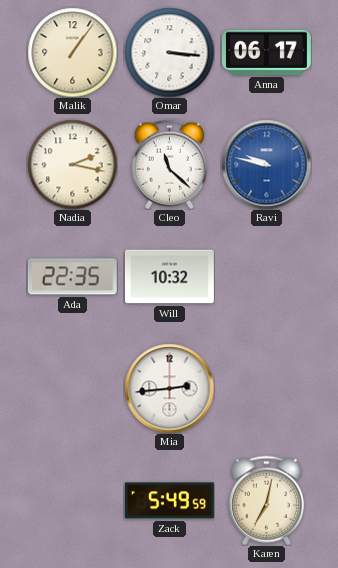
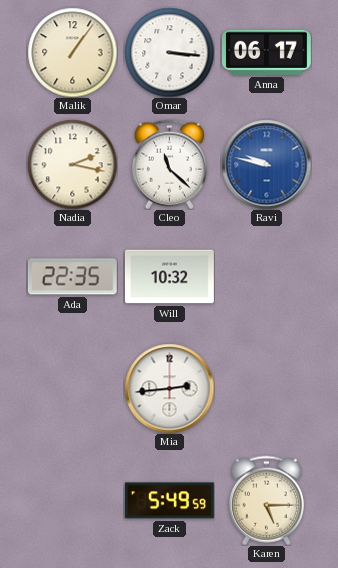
Karen: 7:02 -> 5:15
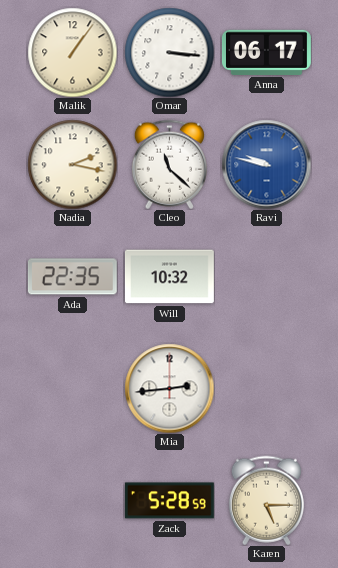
Zack: 5:49 -> 5:28
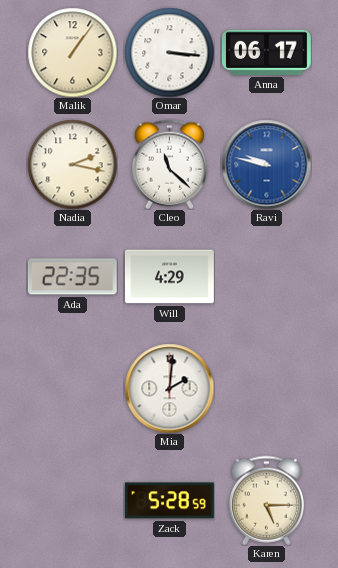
Will: 10:32 -> 4:29
Mia: 2:44 -> 2:01
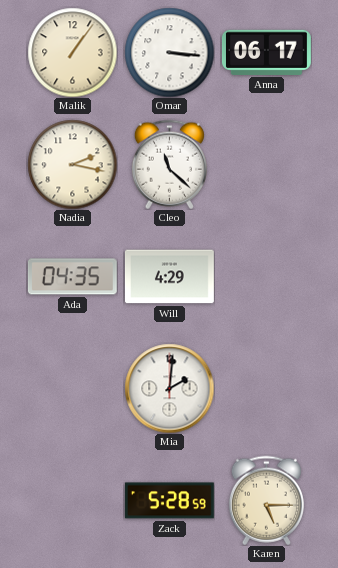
Ravi: 9:47 -> none
Ada: 22:35 -> 04:35
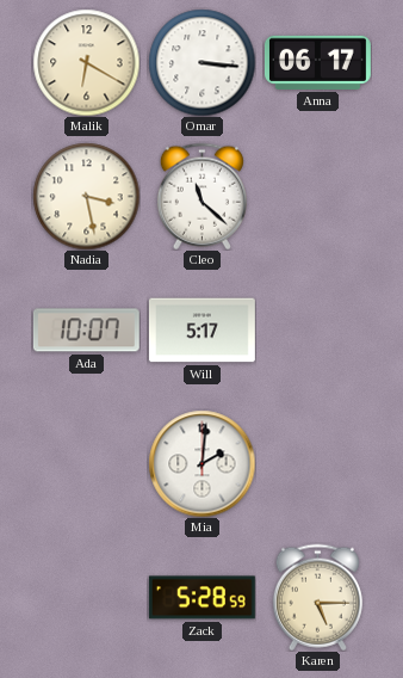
Malik: 1:06 -> 6:20
Nadia: 2:17 -> 3:28
Ada: 04:35 -> 10:07
Will: 4:29 -> 5:17
